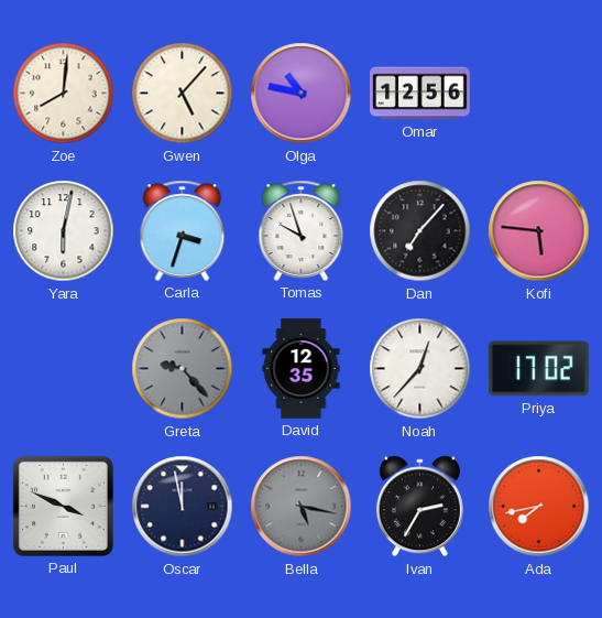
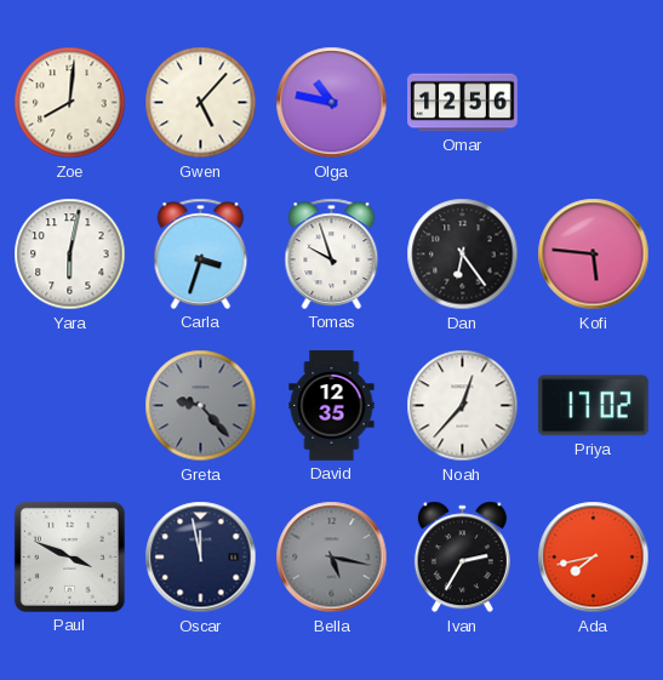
Dan: 7:07 -> 6:24
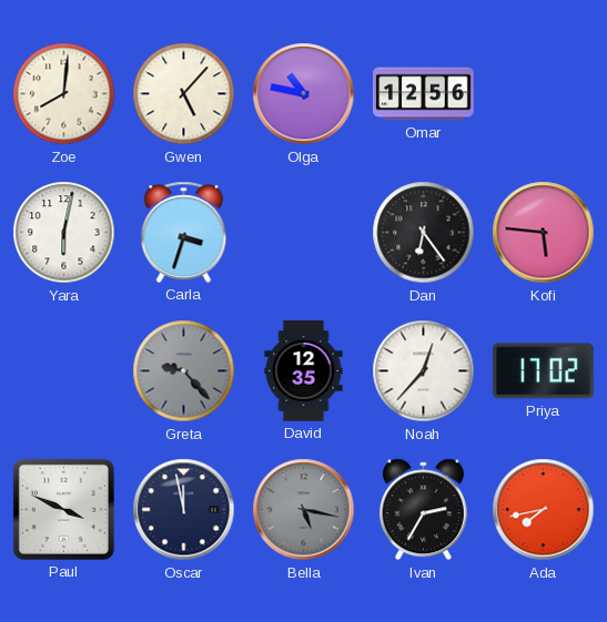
Tomas: 9:57 -> none
